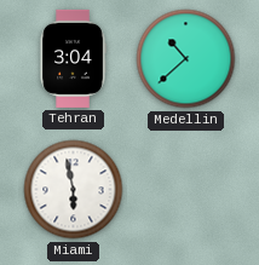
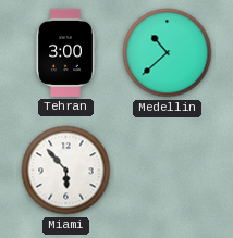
Tehran: 3:04 -> 3:00
Miami: 5:58 -> 5:53
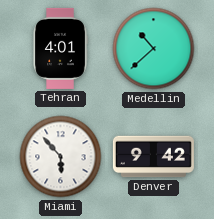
Tehran: 3:00 -> 4:01
Denver: none -> 9:42
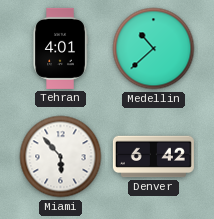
Denver: 9:42 -> 6:42
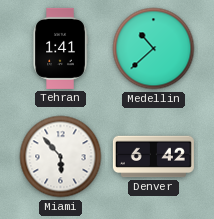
Tehran: 4:01 -> 1:41
